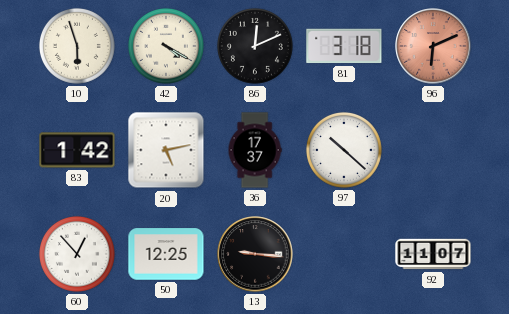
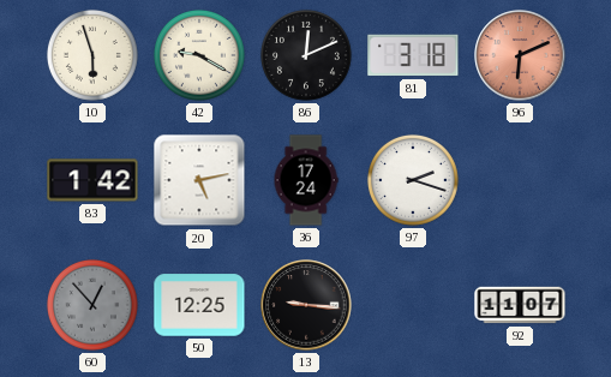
42: 4:20 -> 9:20
36: 17:37 -> 17:24
97: 10:22 -> 2:18
60 dial: white -> grey
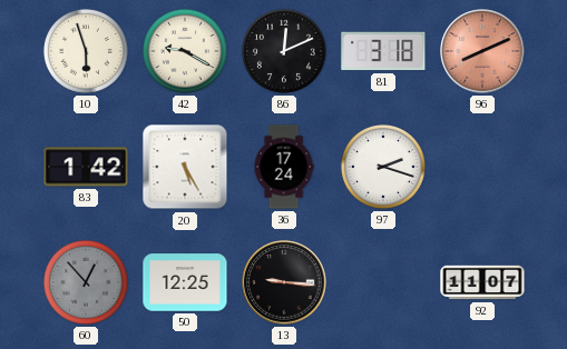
96: 6:11 -> 8:11
20: 5:13 -> 5:25
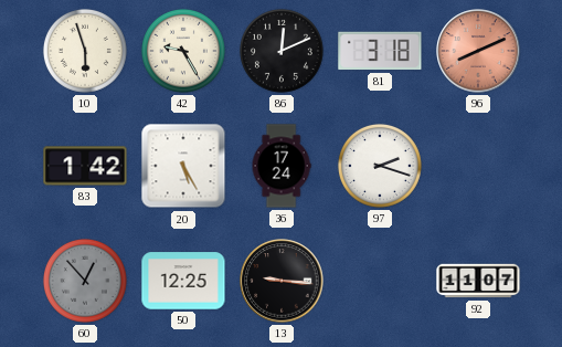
42: 9:20 -> 9:25
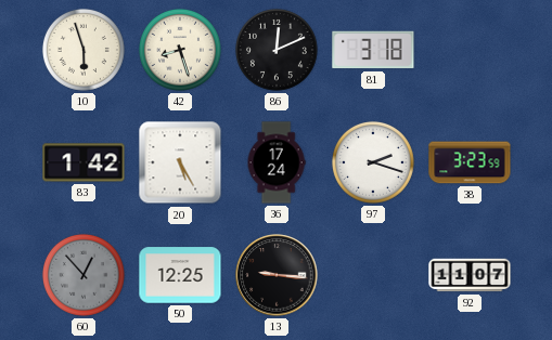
42: 9:25 -> 8:27
96: 8:11 -> none
38: none -> 3:23
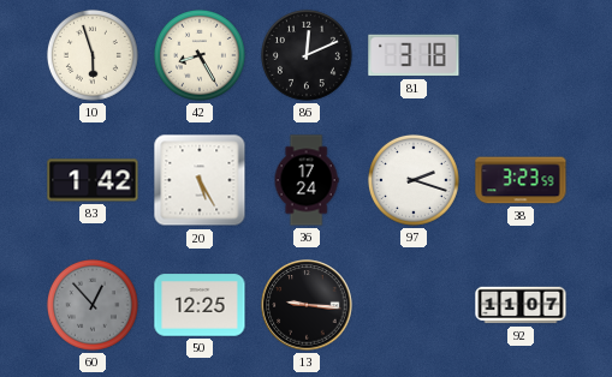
42: 8:27 -> 8:25
